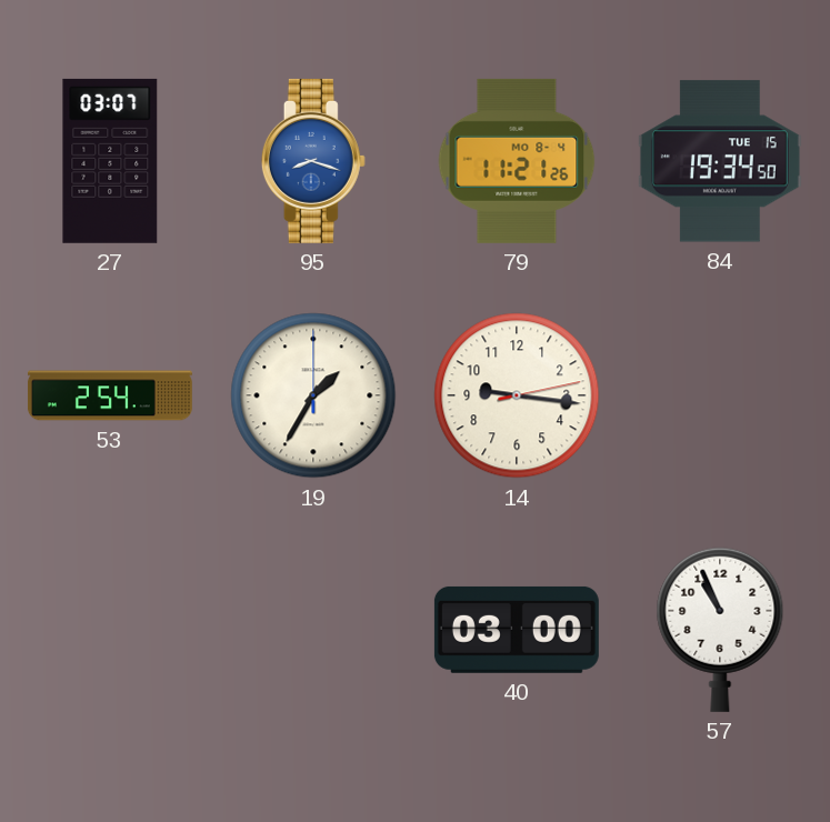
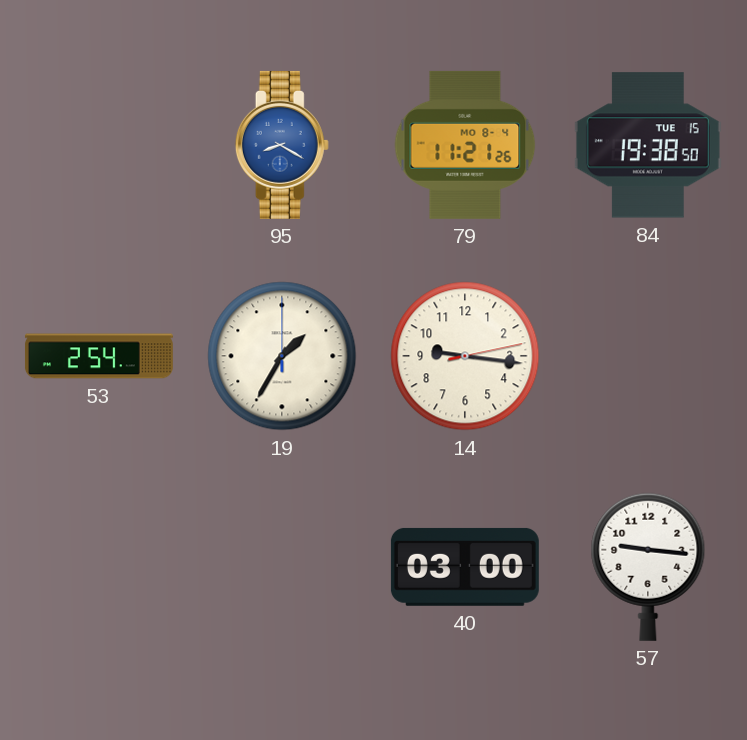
27: 03:07 -> none
95: 8:18 -> 8:20
84: 19:34 -> 19:38
57: 10:56 -> 9:16
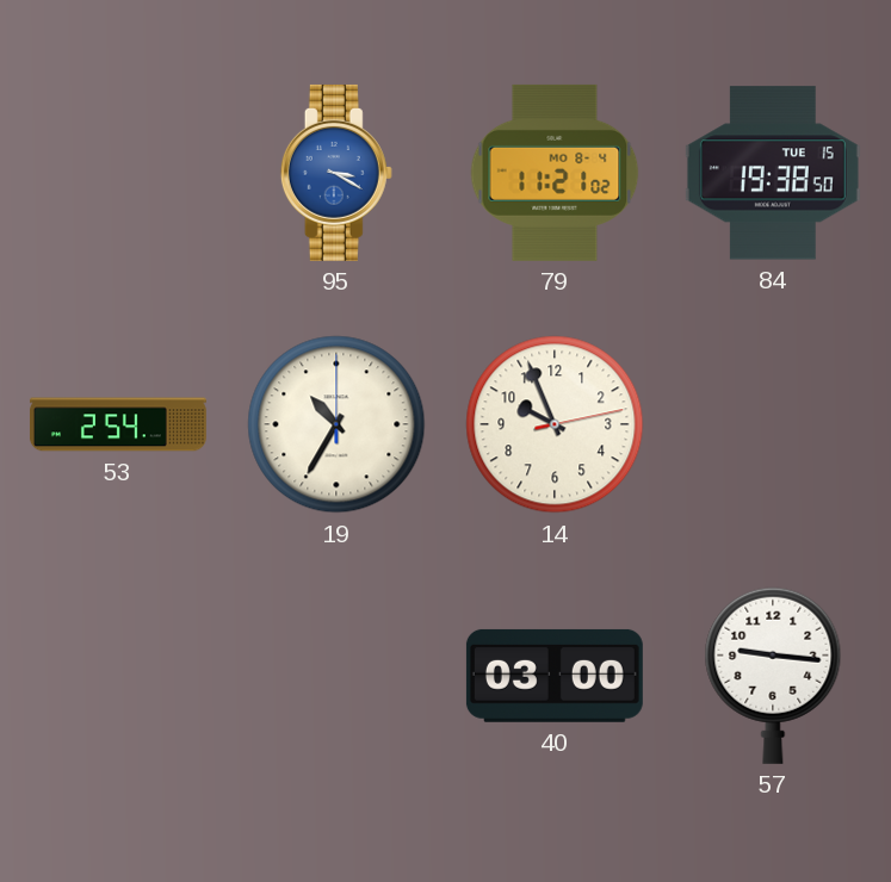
95: 8:20 -> 3:20
79: 11:21:26 -> 11:21:02
19: 1:35 -> 10:35
14: 9:16 -> 9:56
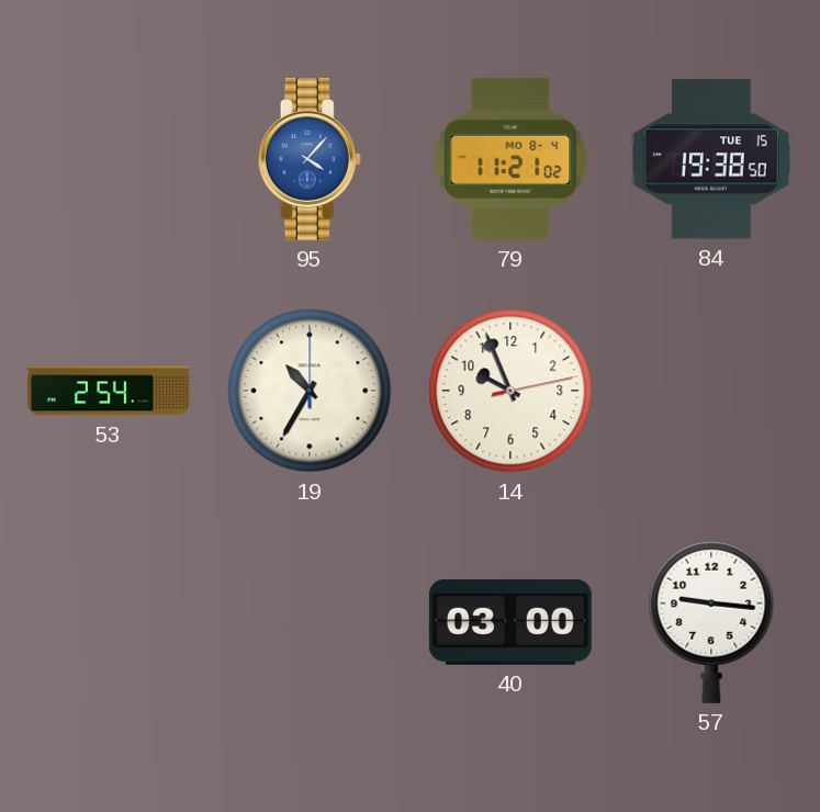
95: 3:20 -> 4:07
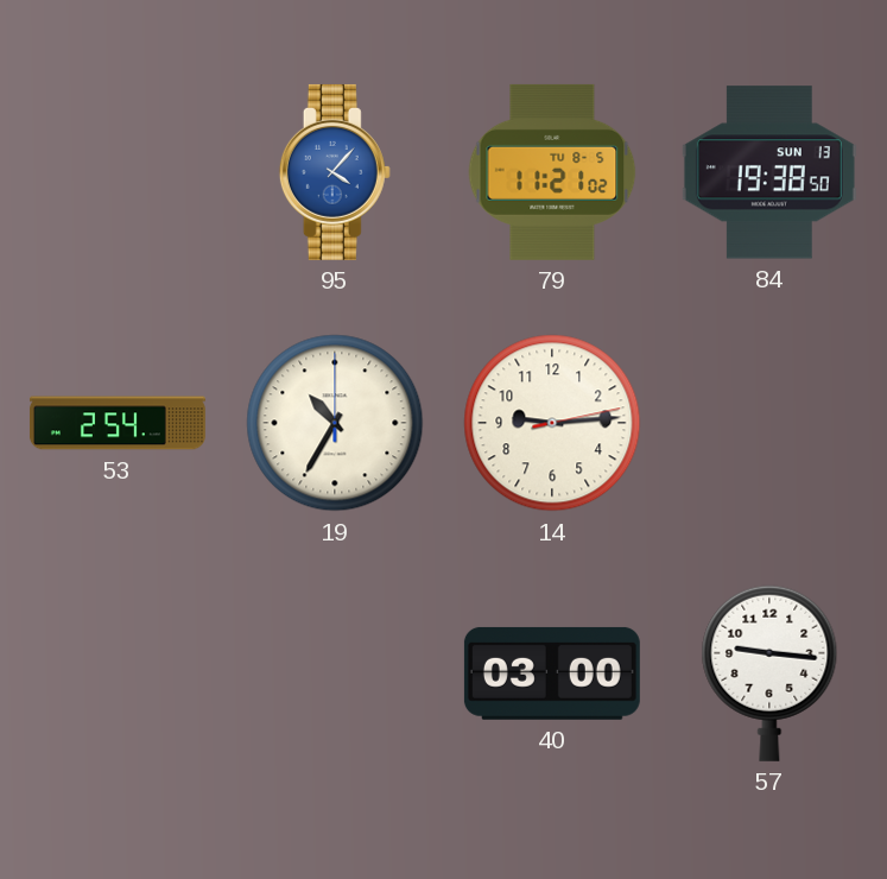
79 date: MO 8-4 -> TU 8-5
84 date: TUE 15 -> SUN 13
14: 9:56 -> 9:14
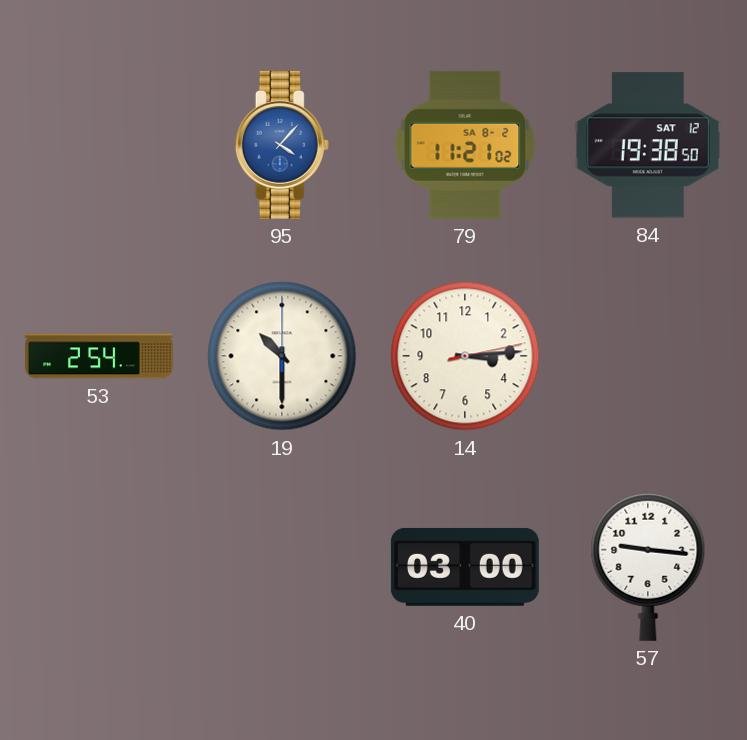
79 date: TU 8-5 -> SA 8-2
84 date: SUN 13 -> SAT 12
19: 10:35 -> 10:30
14: 9:14 -> 3:14
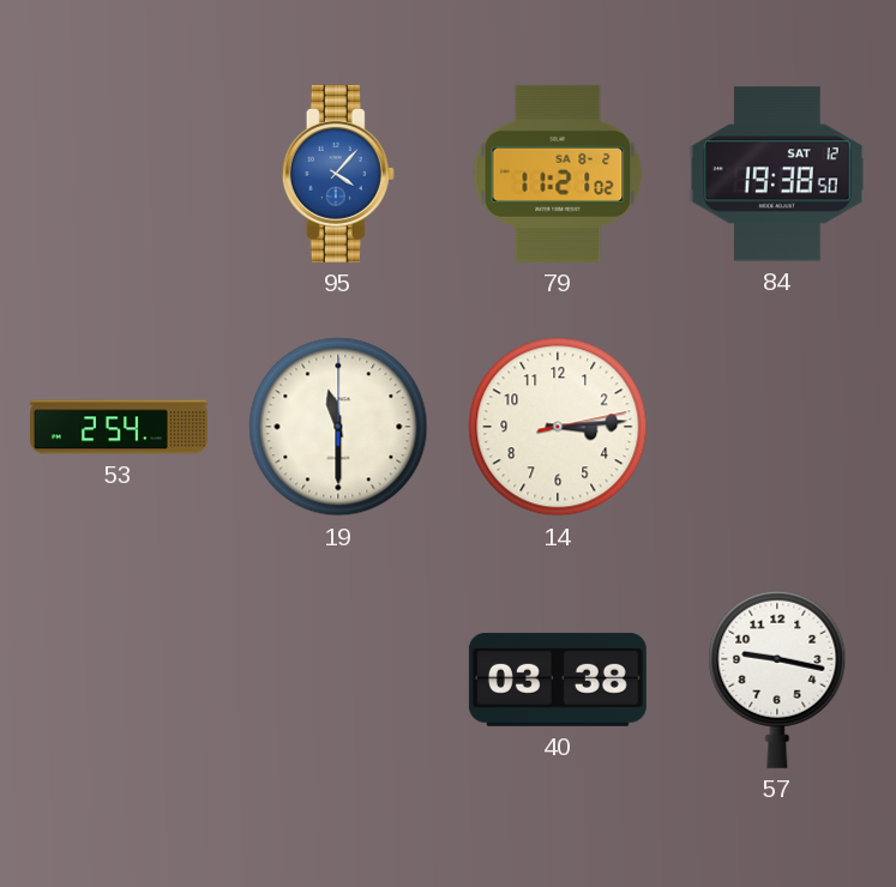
19: 10:30 -> 11:30
40: 03:00 -> 03:38
57: 9:16 -> 9:17
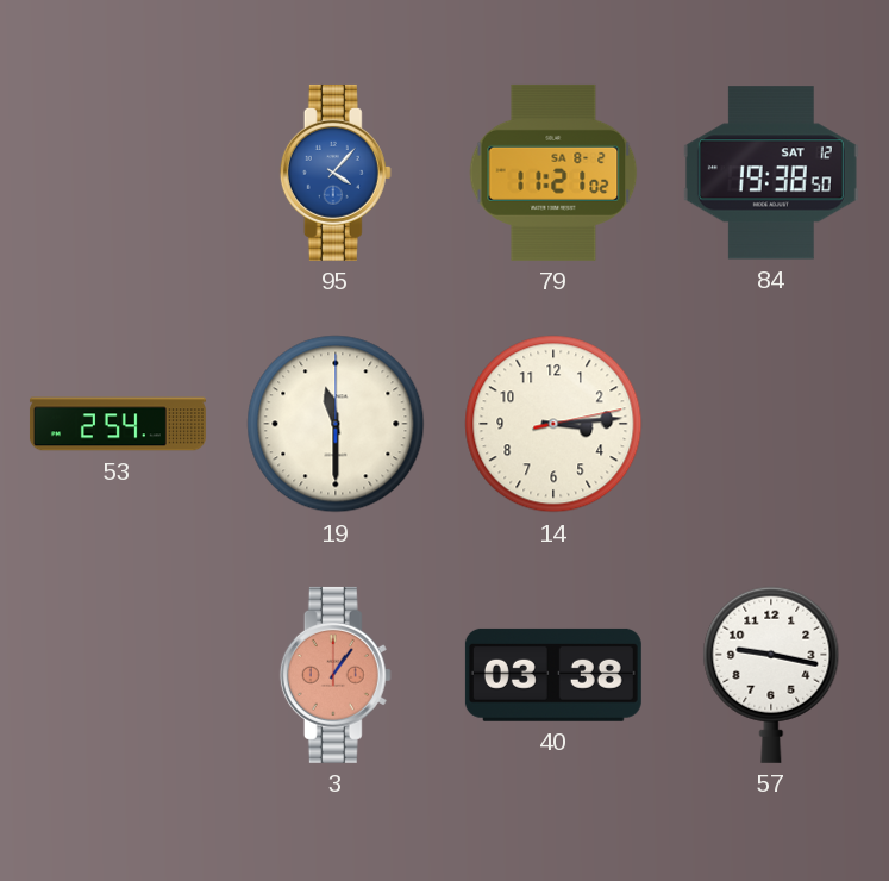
3: none -> 1:06
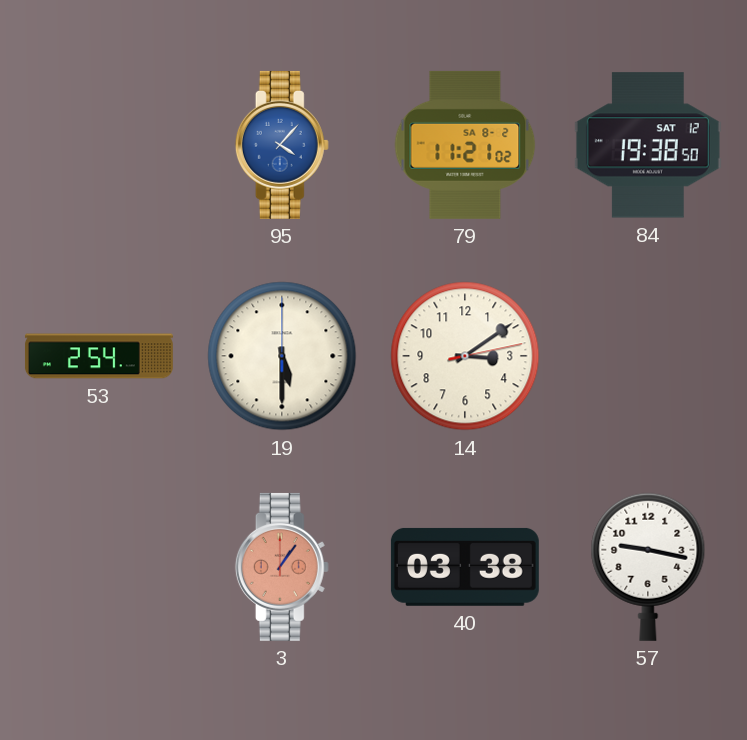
19: 11:30 -> 5:30
14: 3:14 -> 3:09
